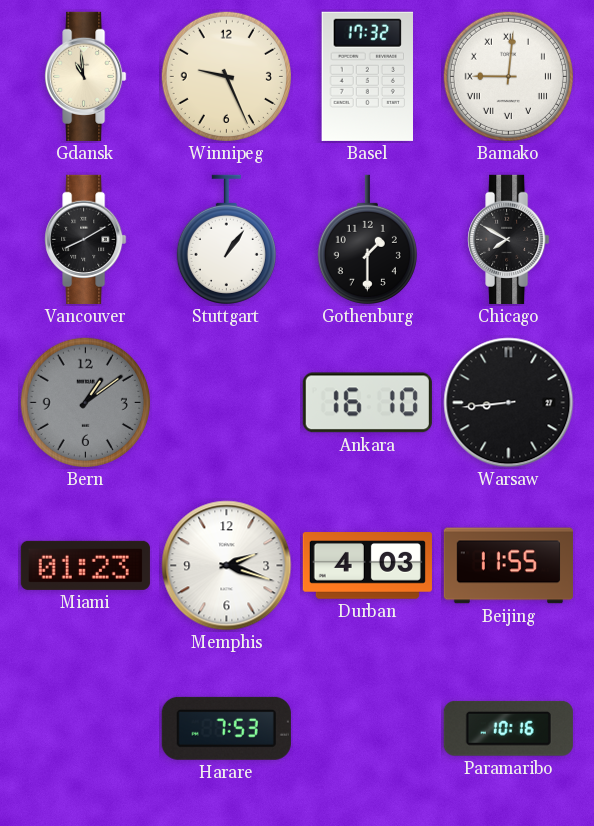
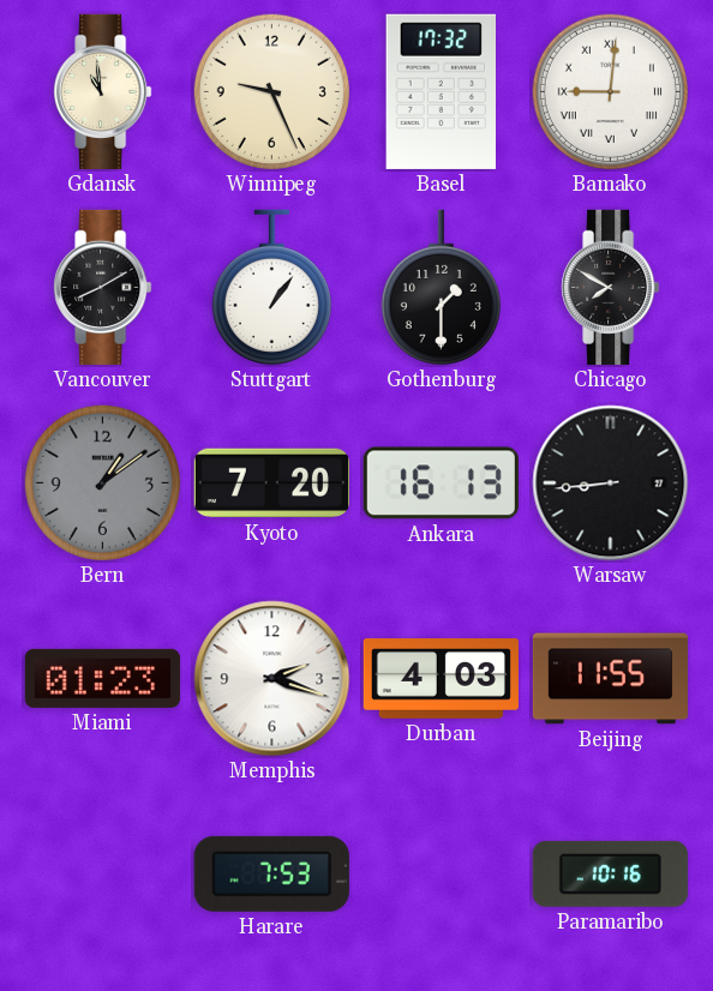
Kyoto: none -> 7:20
Ankara: 16:10 -> 16:13
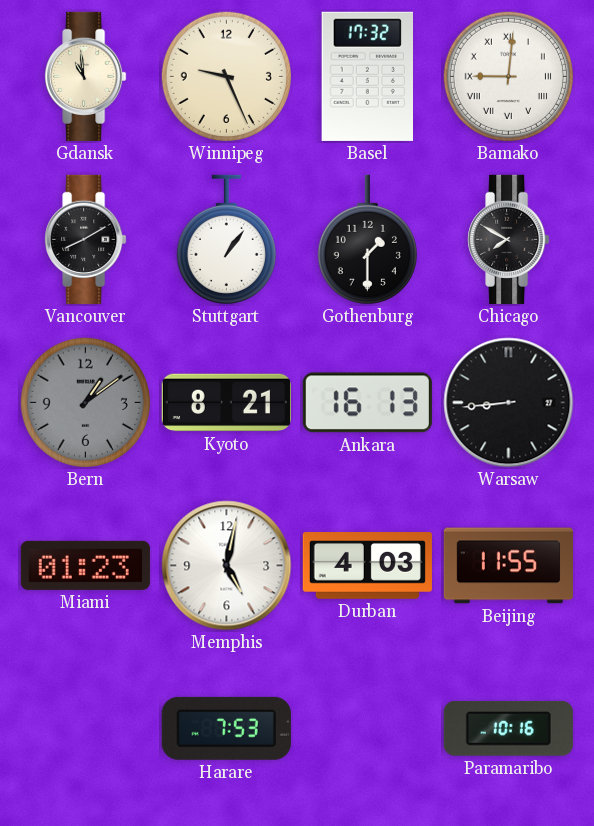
Kyoto: 7:20 -> 8:21
Memphis: 2:18 -> 5:02
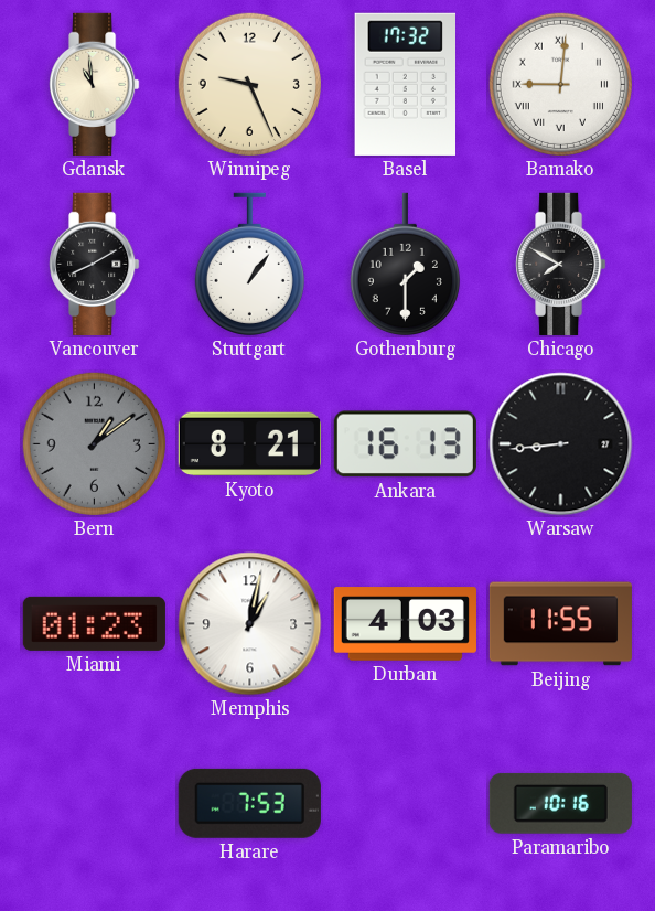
Memphis: 5:02 -> 1:02
